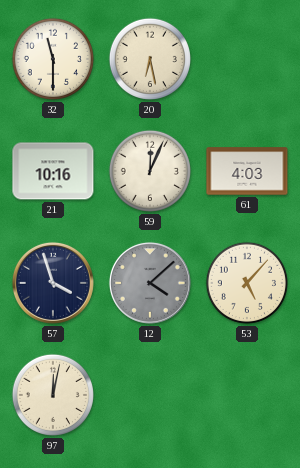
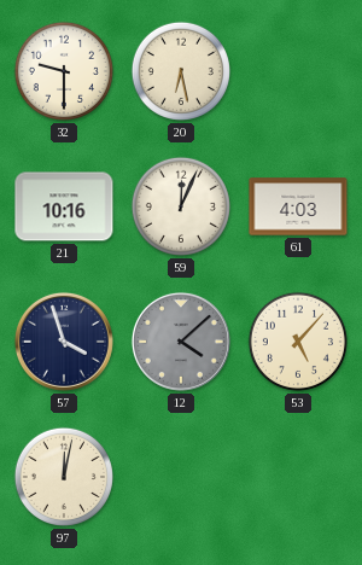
32: 11:30 -> 9:30
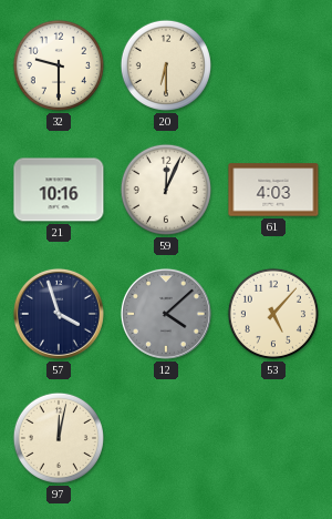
20: 6:28 -> 6:30
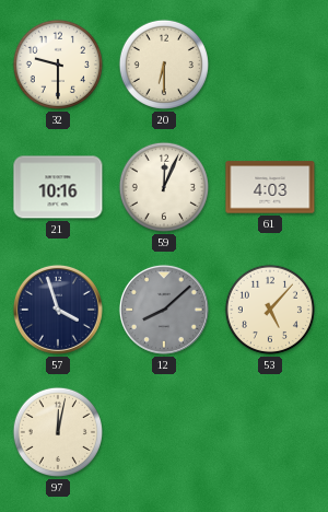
12: 4:08 -> 8:08
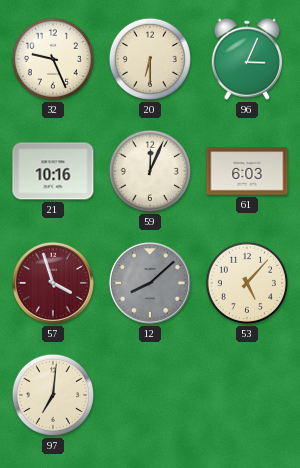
32: 9:30 -> 9:26
96: none -> 3:04
61: 4:03 -> 6:03
57 dial: navy -> burgundy
97: 12:02 -> 7:01
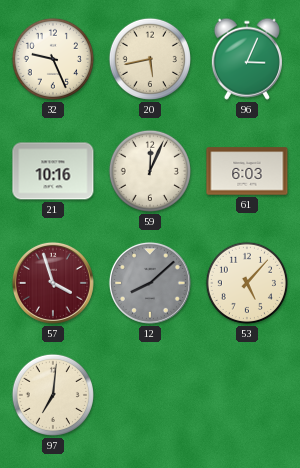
20: 6:30 -> 5:43
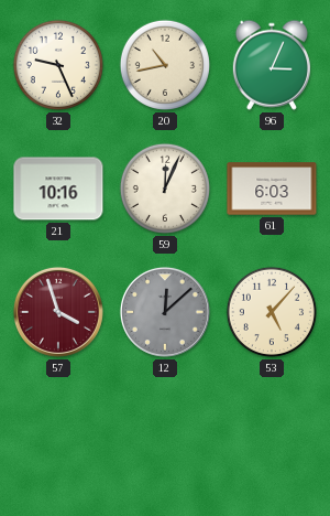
20: 5:43 -> 10:43
12: 8:08 -> 12:08
97: 7:01 -> none
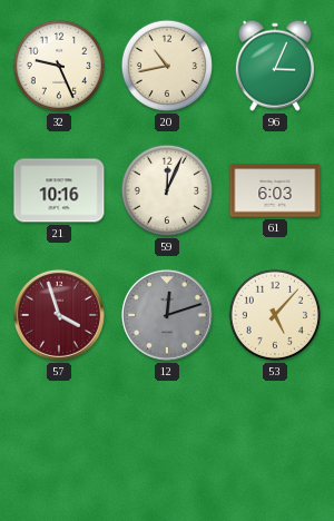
12: 12:08 -> 12:12
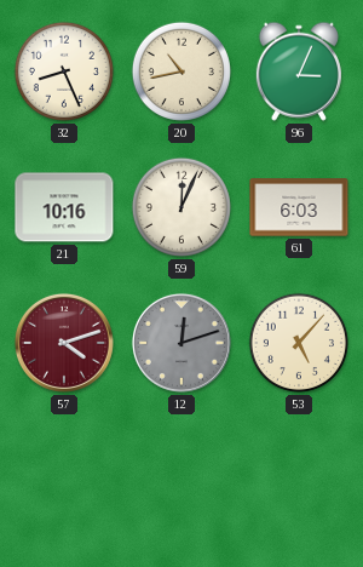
32: 9:26 -> 8:26
57: 3:57 -> 4:12
